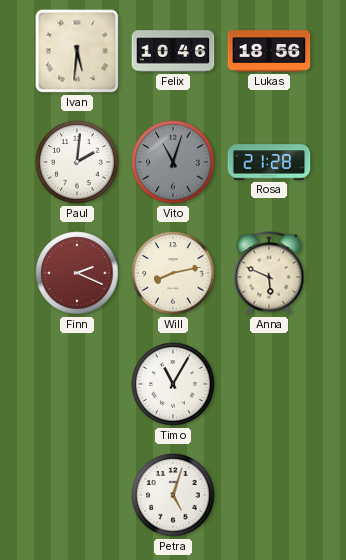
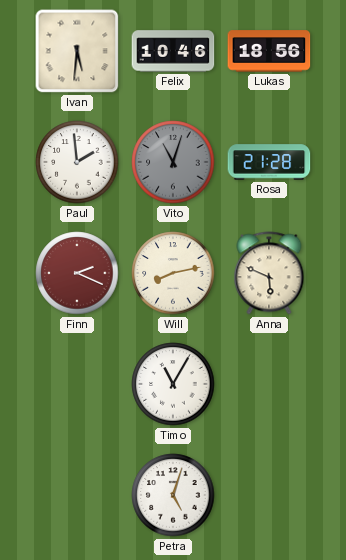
Paul: 2:01 -> 1:59
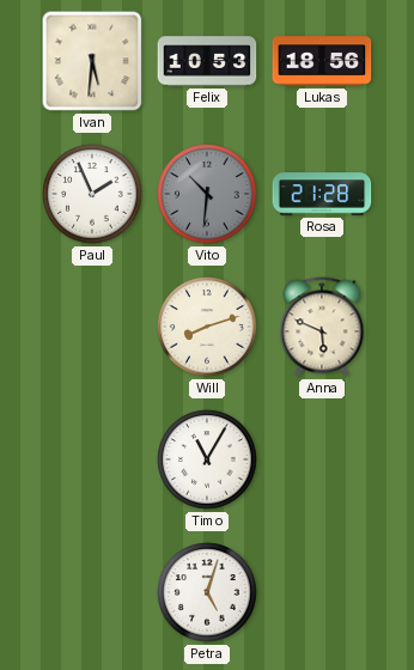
Felix: 10:46 -> 10:53
Paul: 1:59 -> 1:56
Vito: 11:03 -> 10:31
Finn: 2:19 -> none
Will: 8:13 -> 8:12
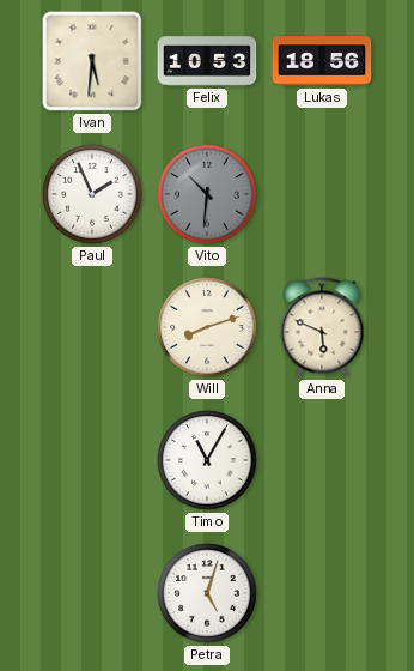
Rosa: 21:28 -> none
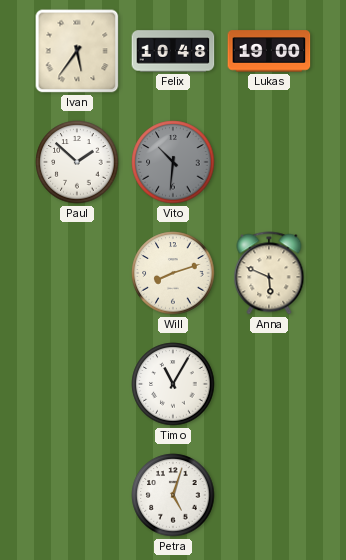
Ivan: 5:31 -> 5:36
Felix: 10:53 -> 10:48
Lukas: 18:56 -> 19:00
Paul: 1:56 -> 1:52
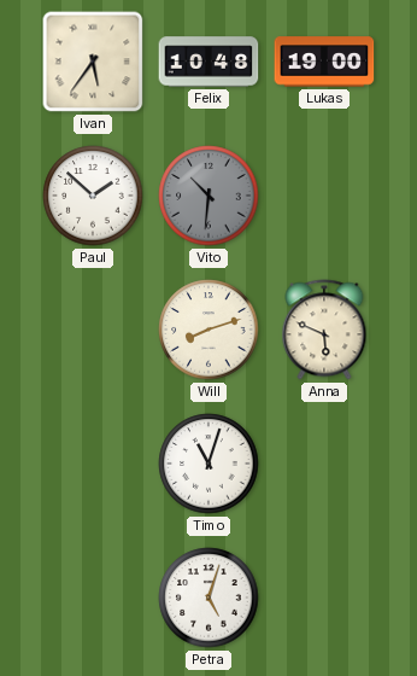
Timo: 11:05 -> 11:03
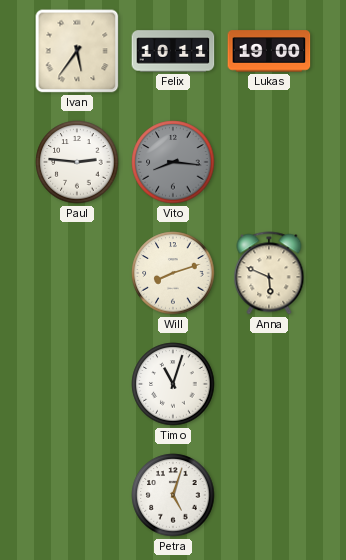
Felix: 10:48 -> 10:11
Paul: 1:52 -> 2:46
Vito: 10:31 -> 8:16
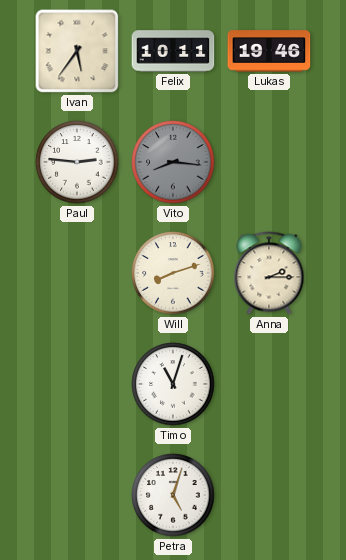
Lukas: 19:00 -> 19:46
Anna: 5:49 -> 2:15
